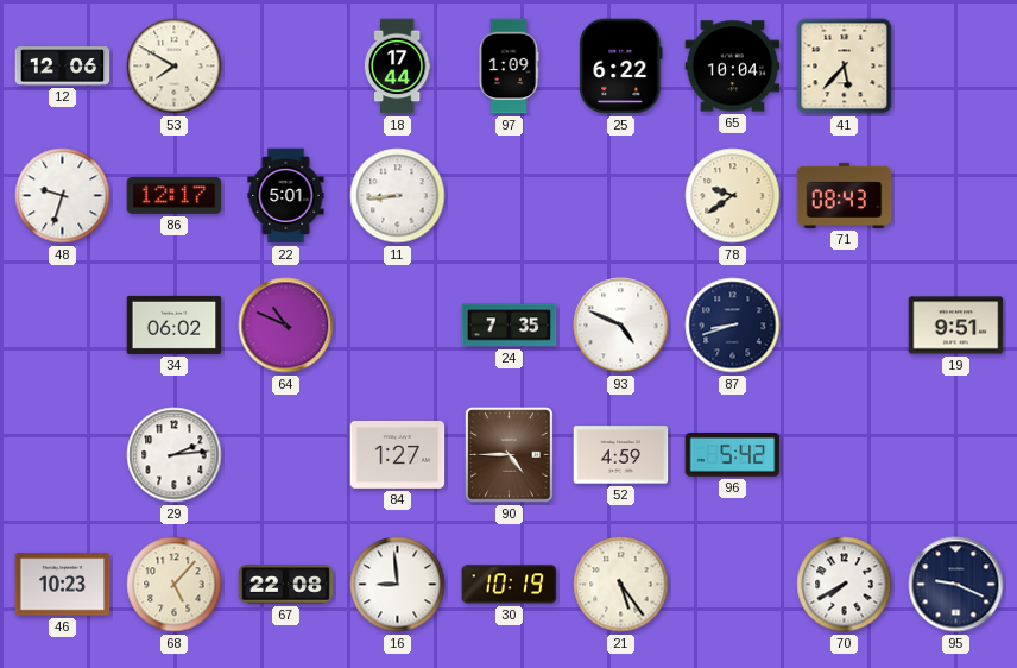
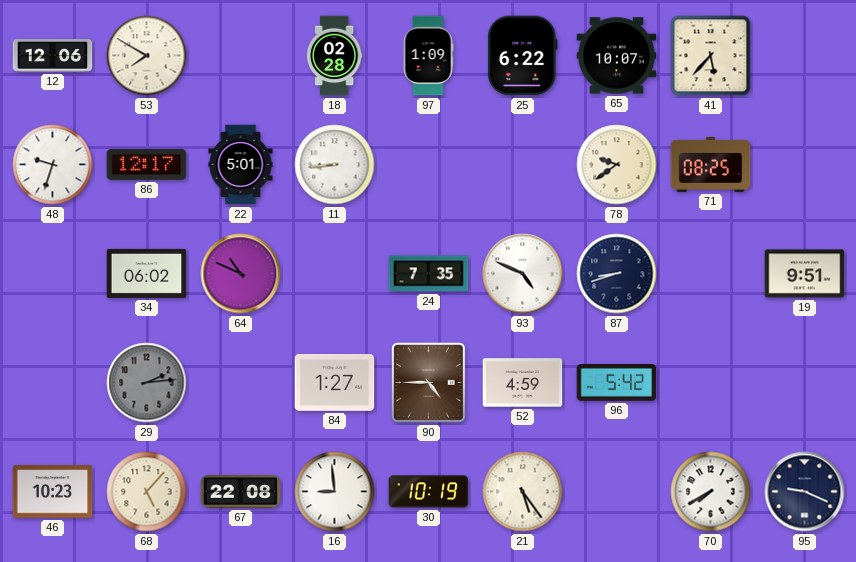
18: 17:44 -> 02:28
65: 10:04 -> 10:07
71: 08:43 -> 08:25
29 dial: white -> grey
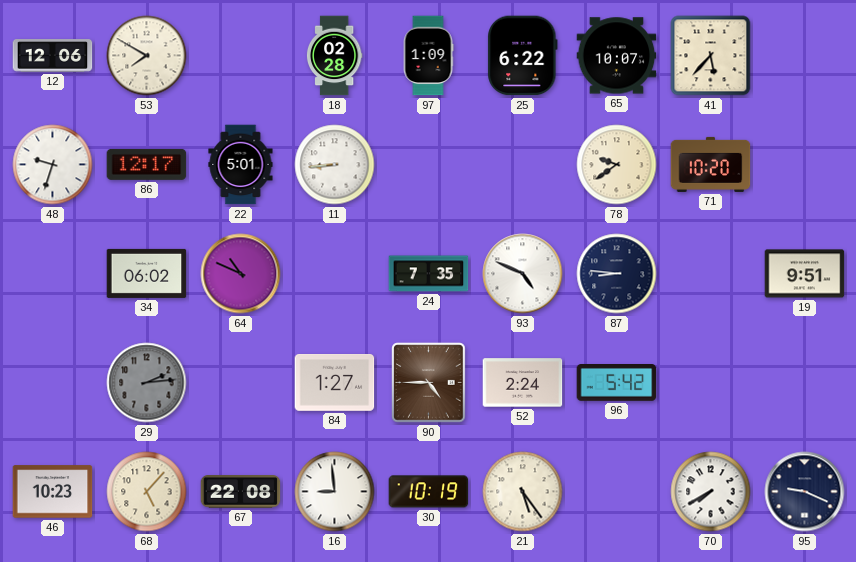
71: 08:25 -> 10:20
87: 8:42 -> 8:46
52: 4:59 -> 2:24
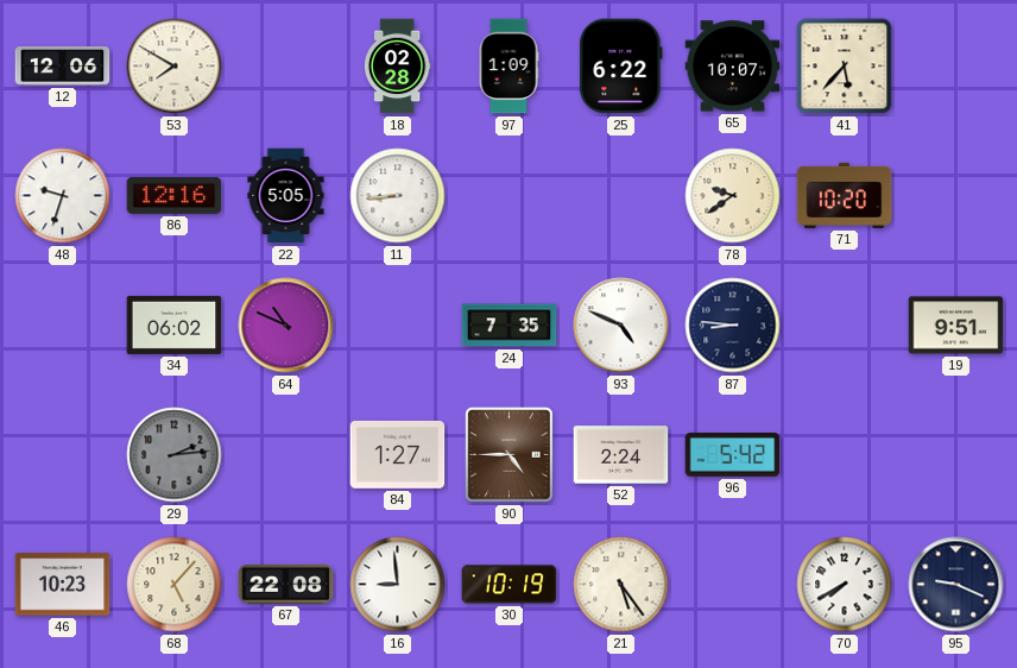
86: 12:17 -> 12:16
22: 5:01 -> 5:05
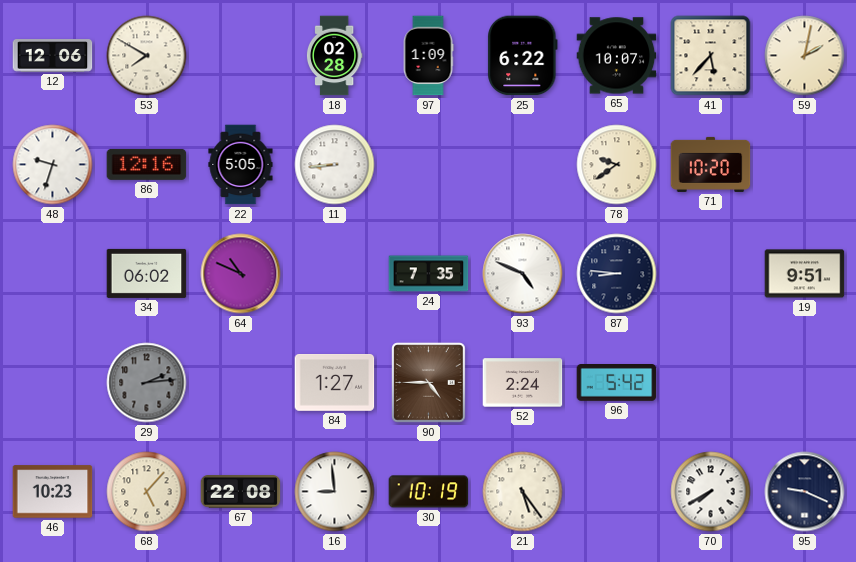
59: none -> 2:02
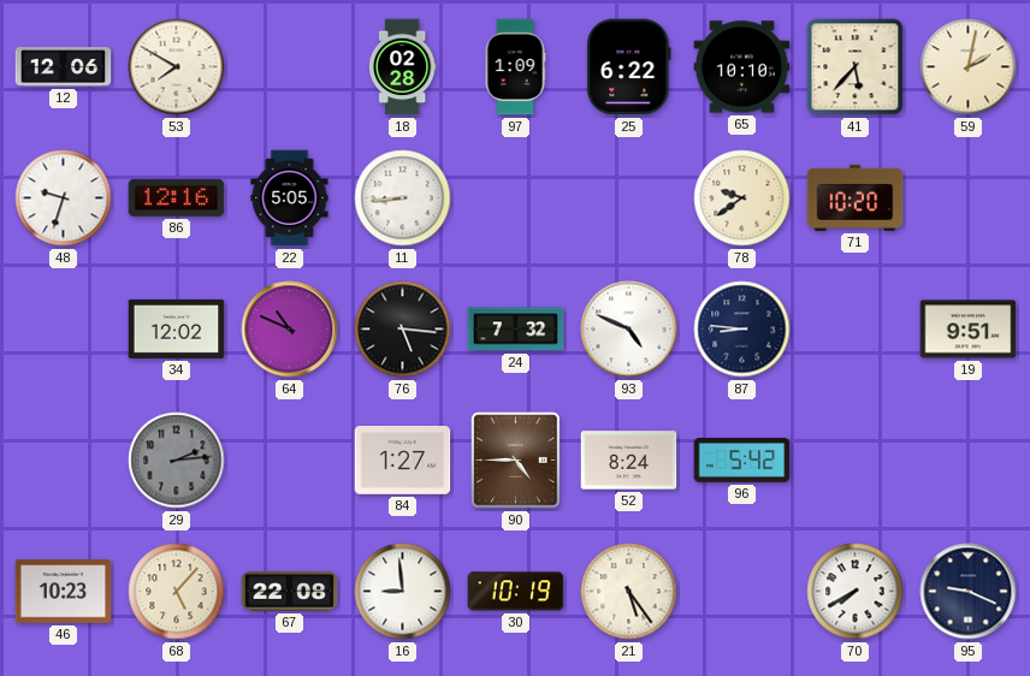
65: 10:07 -> 10:10
34: 06:02 -> 12:02
76: none -> 5:16
24: 7:35 -> 7:32
52: 2:24 -> 8:24
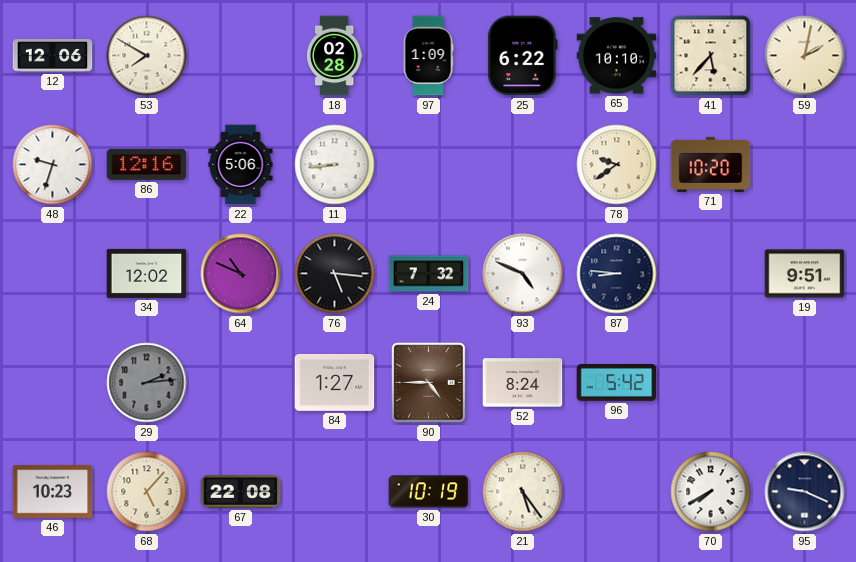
22: 5:05 -> 5:06
16: 8:59 -> none
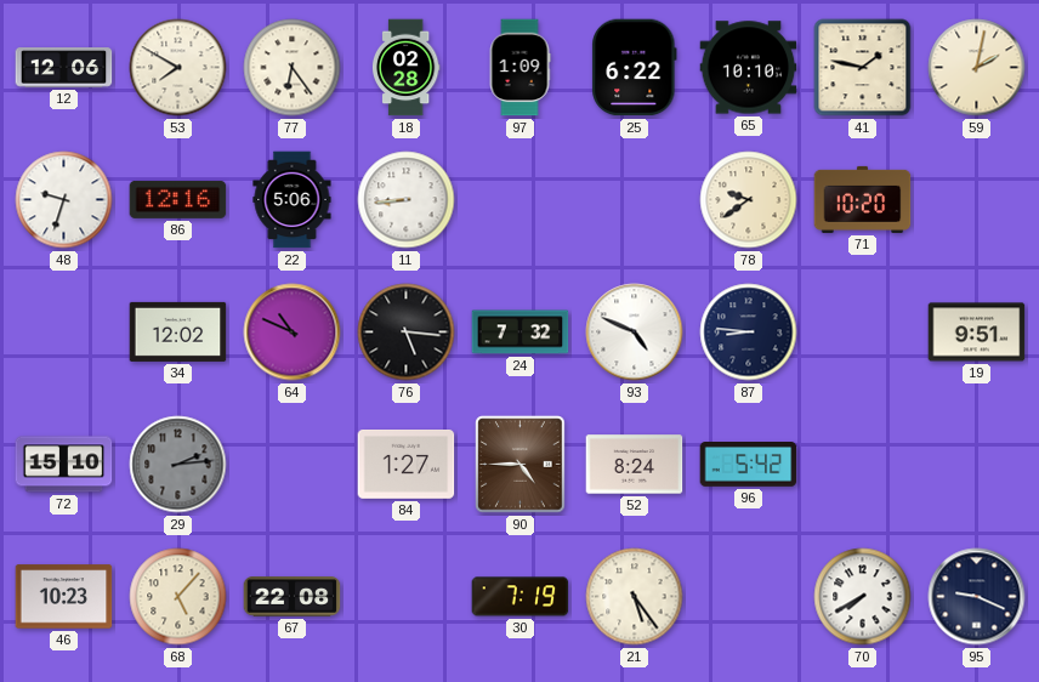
77: none -> 6:24
41: 5:37 -> 1:47
72: none -> 15:10
30: 10:19 -> 7:19
